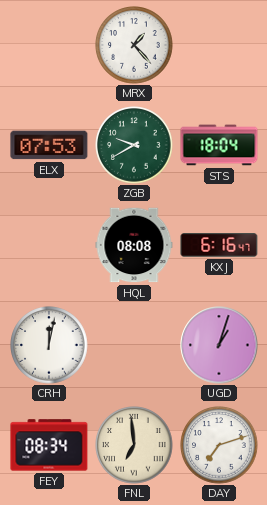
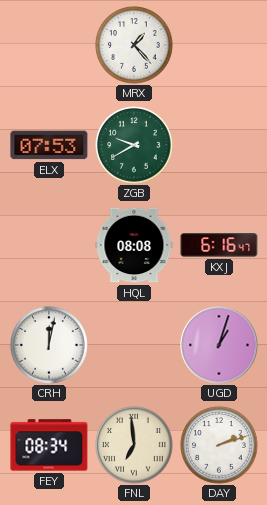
STS: 18:04 -> none
DAY: 7:12 -> 2:12
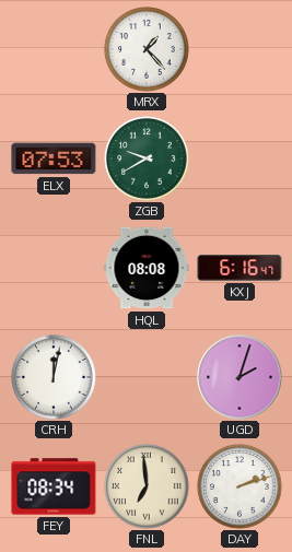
UGD: 1:03 -> 2:03
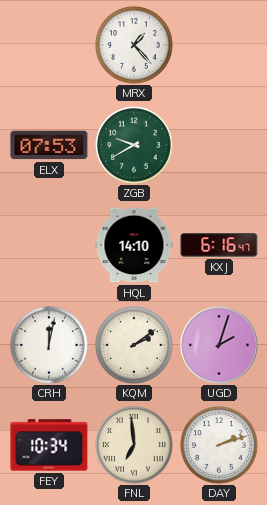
HQL: 08:08 -> 14:10
KQM: none -> 2:09
FEY: 08:34 -> 10:34
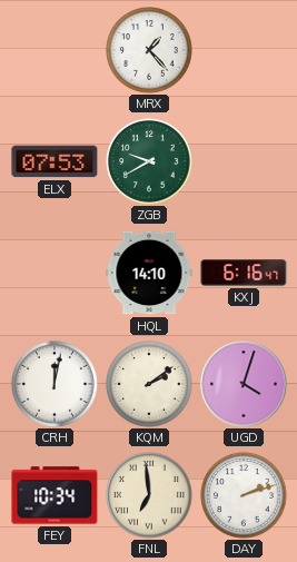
UGD: 2:03 -> 4:03
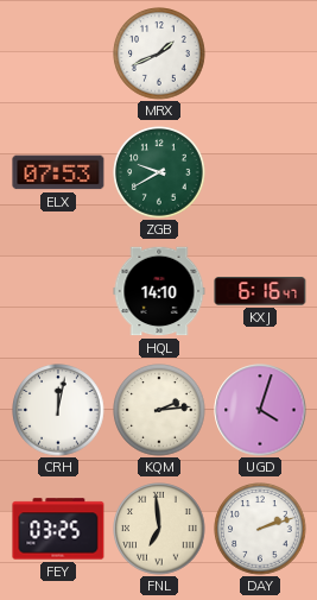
MRX: 1:23 -> 1:41
KQM: 2:09 -> 2:14
FEY: 10:34 -> 03:25
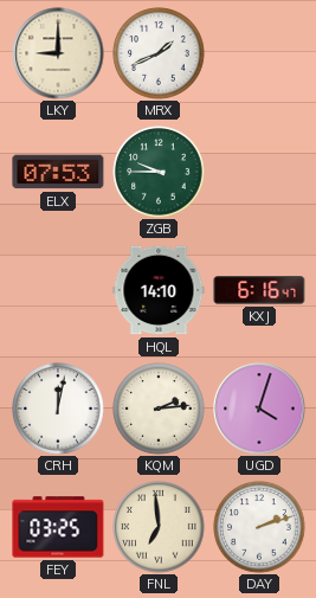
LKY: none -> 9:00
ZGB: 9:40 -> 9:45
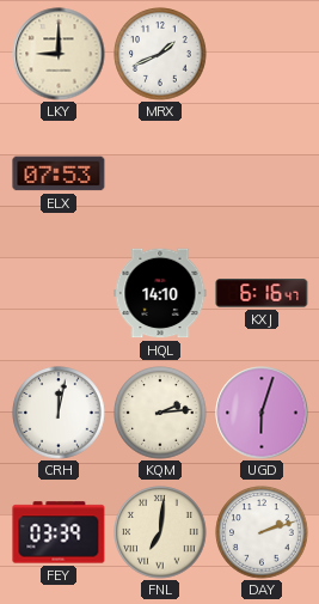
ZGB: 9:45 -> none
UGD: 4:03 -> 6:03
FEY: 03:25 -> 03:39
FNL: 6:59 -> 7:01
